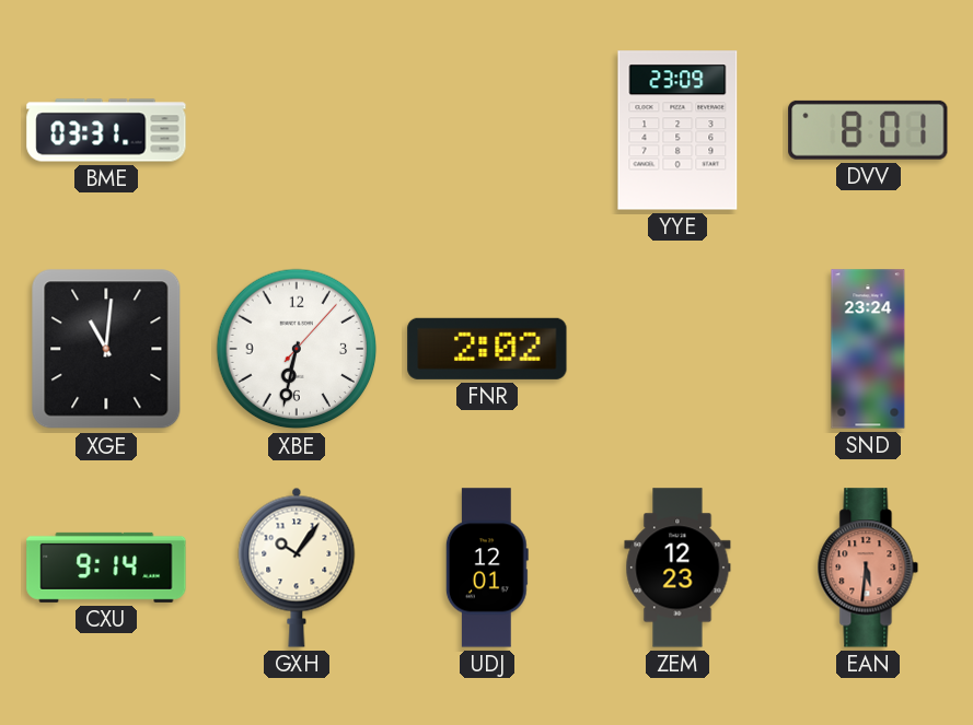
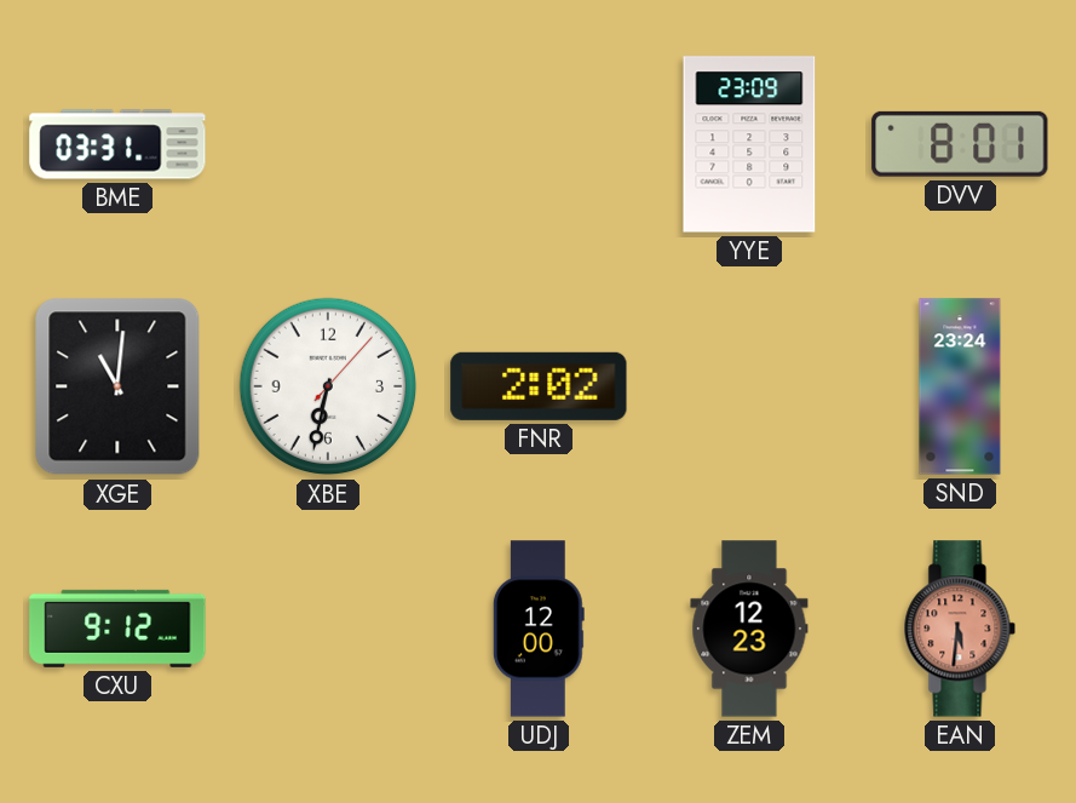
CXU: 9:14 -> 9:12
GXH: 10:06 -> none
UDJ: 12:01 -> 12:00
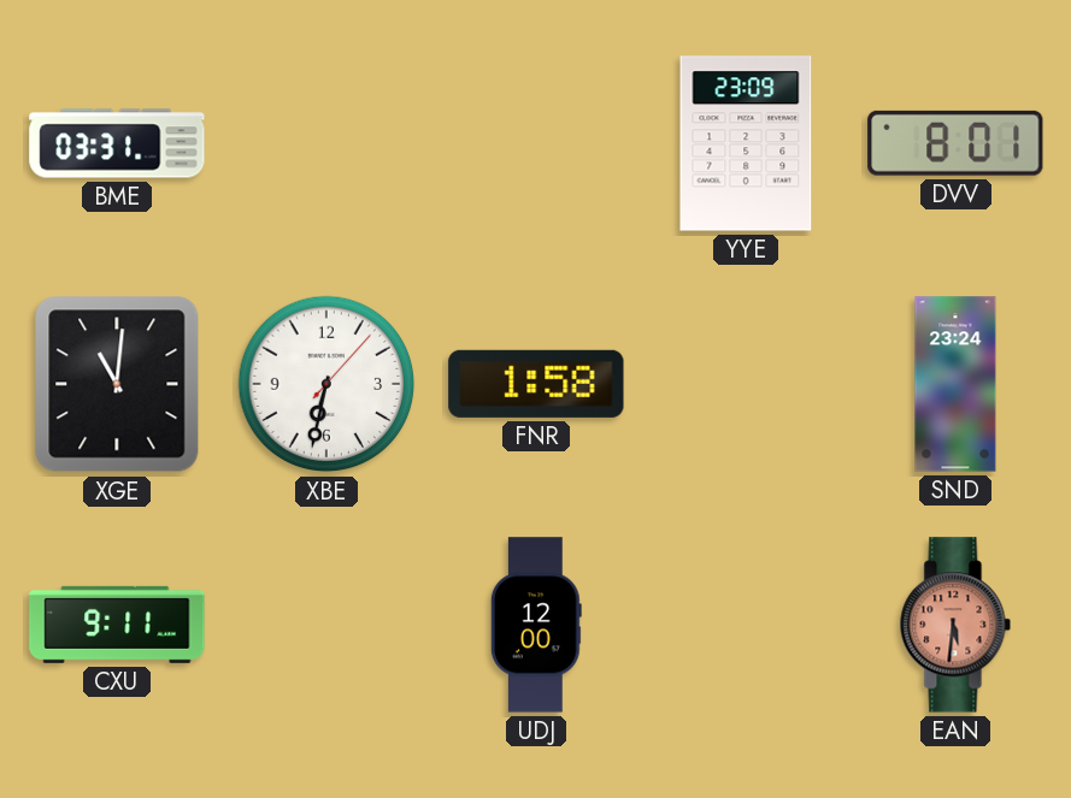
FNR: 2:02 -> 1:58
CXU: 9:12 -> 9:11
ZEM: 12:23 -> none
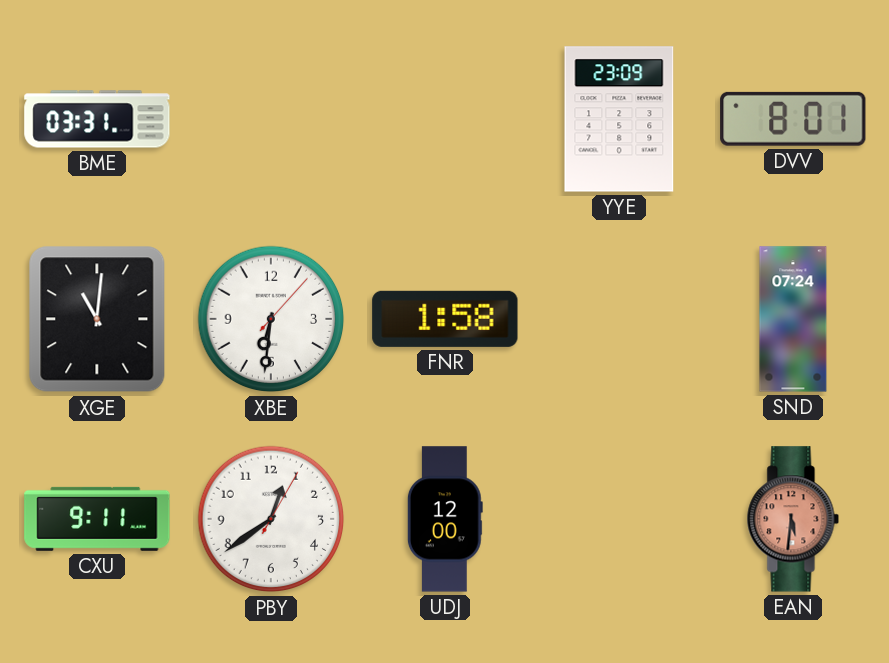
XBE: 6:32 -> 6:31
SND: 23:24 -> 07:24
PBY: none -> 12:39
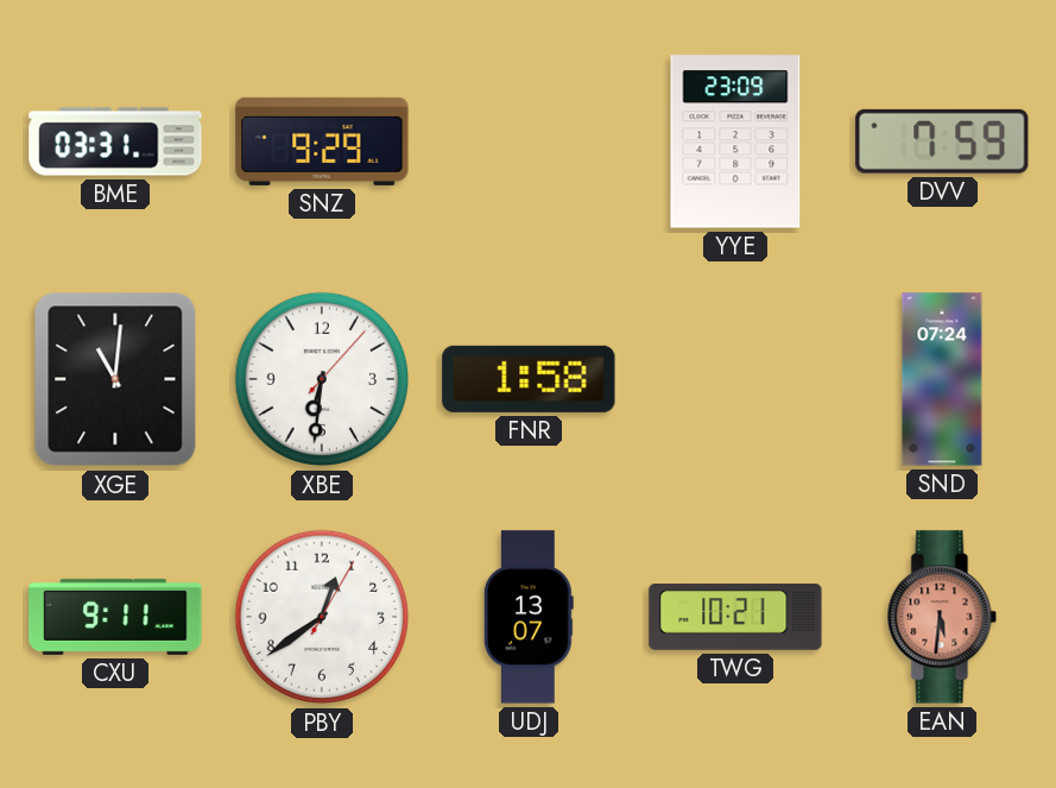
SNZ: none -> 9:29
DVV: 8:01 -> 7:59
UDJ: 12:00 -> 13:07
TWG: none -> 10:21
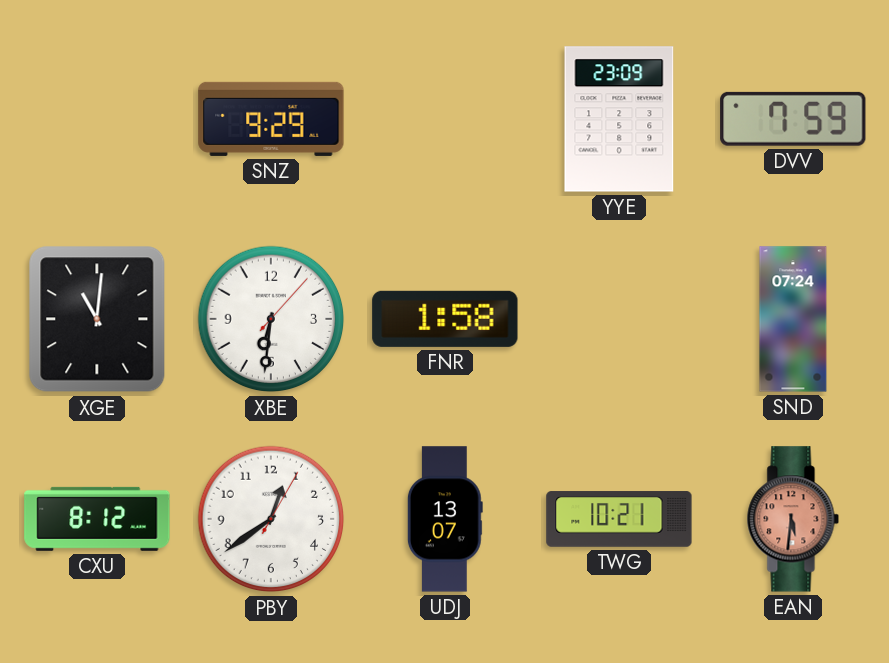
BME: 03:31 -> none
CXU: 9:11 -> 8:12
